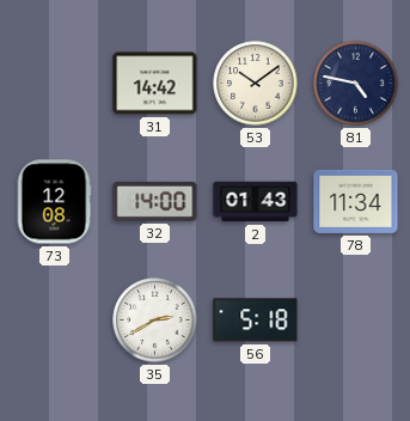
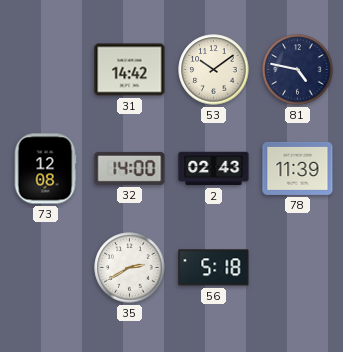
2: 01:43 -> 02:43
78: 11:34 -> 11:39
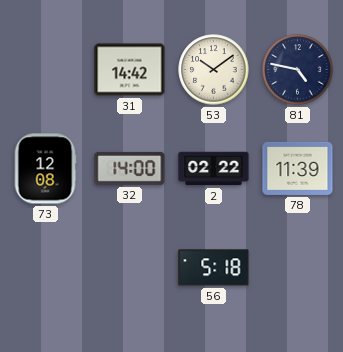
2: 02:43 -> 02:22
35: 2:40 -> none
